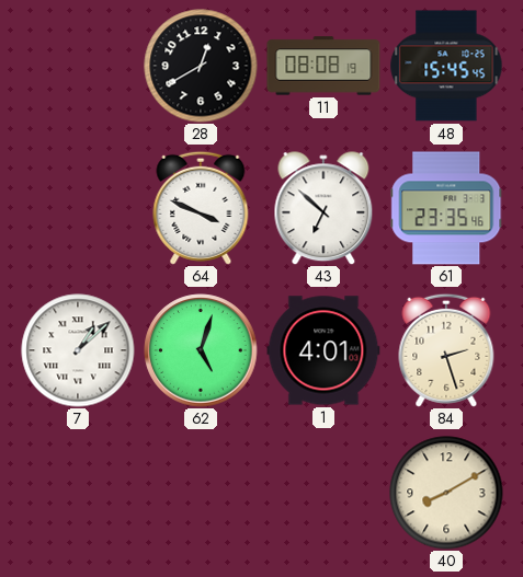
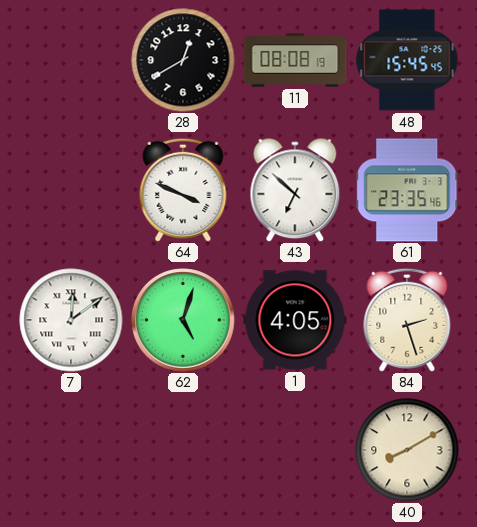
7: 1:08 -> 12:09
1: 4:01 -> 4:05
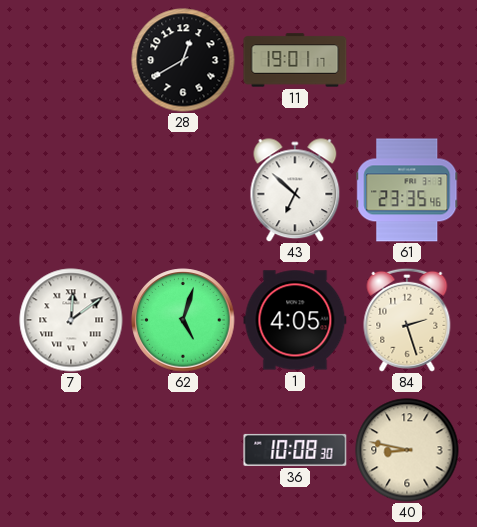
11: 08:08 -> 19:01
48: 15:45 -> none
64: 3:49 -> none
36: none -> 10:08
40: 8:10 -> 8:47
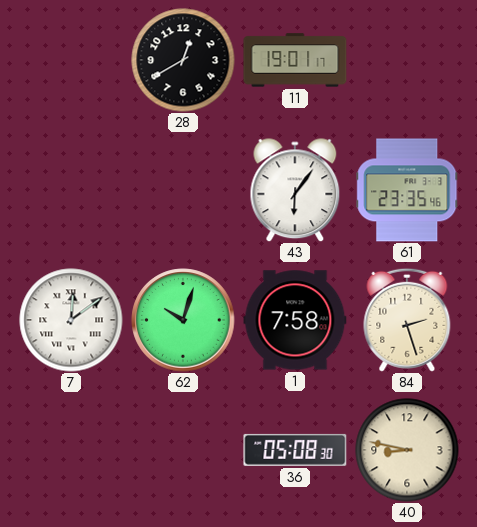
43: 6:52 -> 6:06
62: 5:03 -> 10:03
1: 4:05 -> 7:58
36: 10:08 -> 05:08
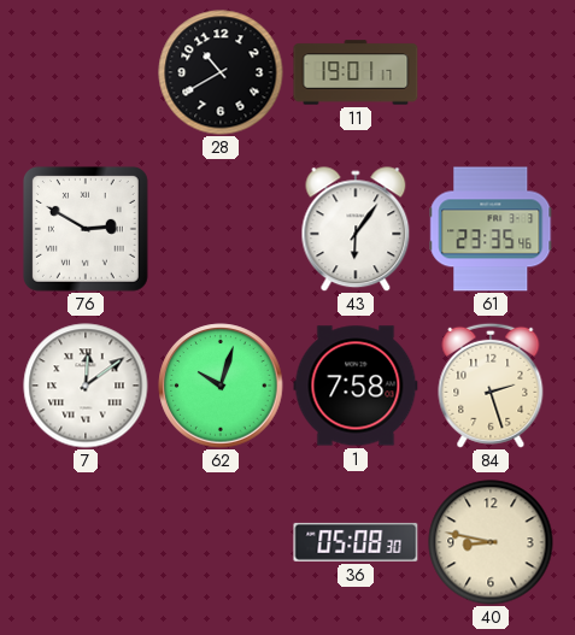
28: 12:40 -> 10:40
76: none -> 2:50
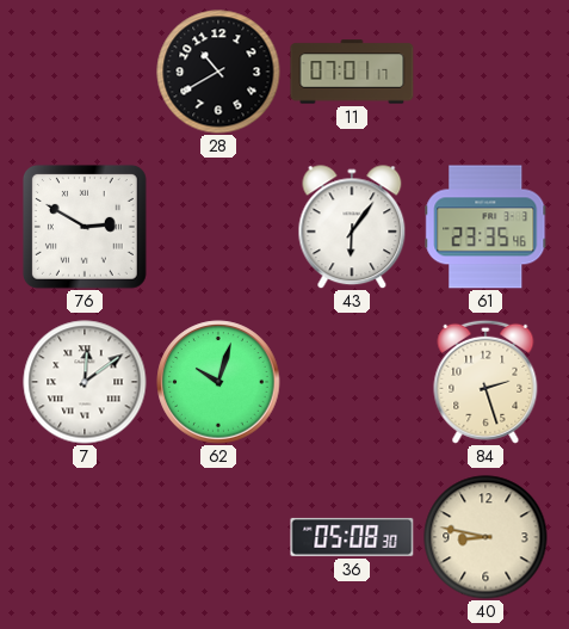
11: 19:01 -> 07:01
1: 7:58 -> none
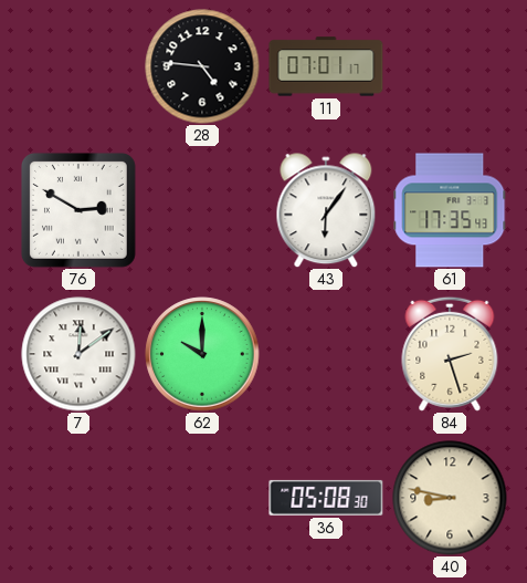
28: 10:40 -> 4:46
61: 23:35 -> 17:35
62: 10:03 -> 10:00
